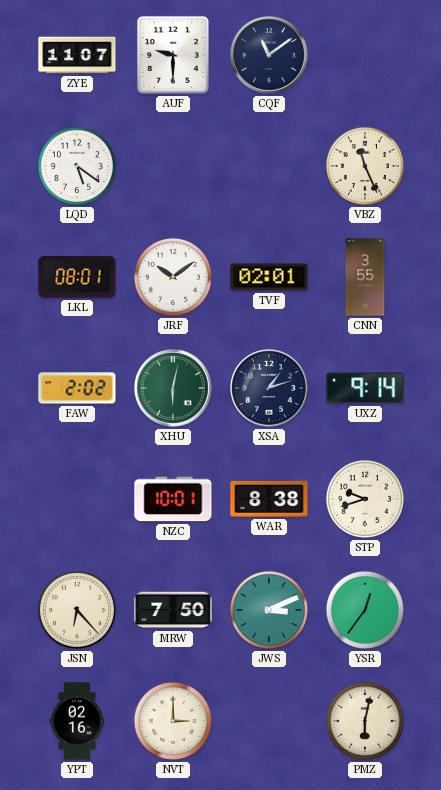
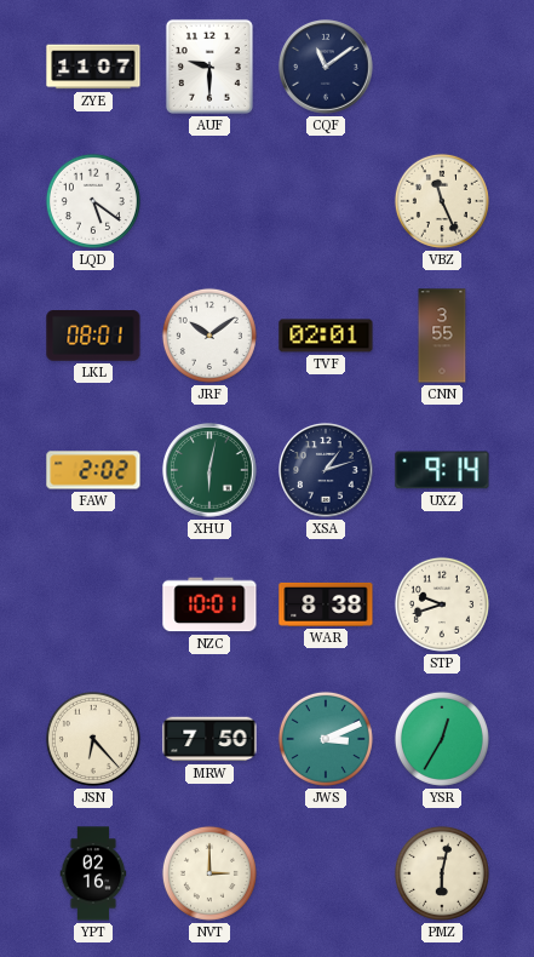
YSR: 12:36 -> 12:35
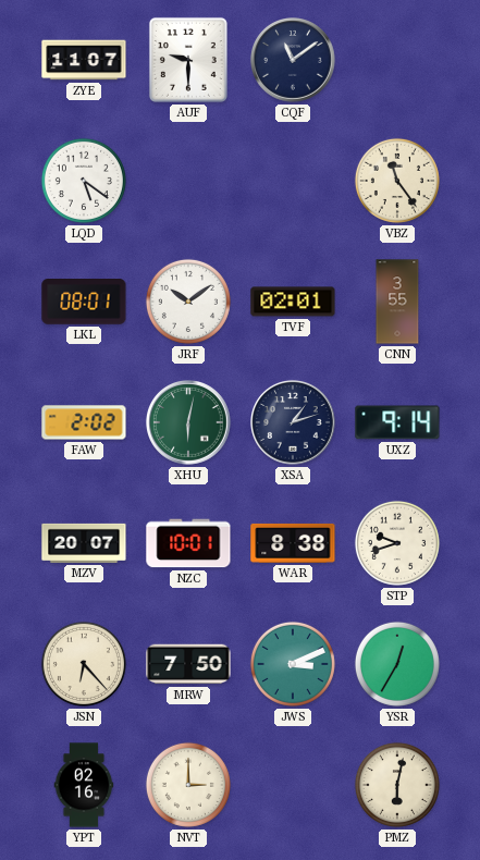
VBZ: 11:26 -> 11:24
MZV: none -> 20:07
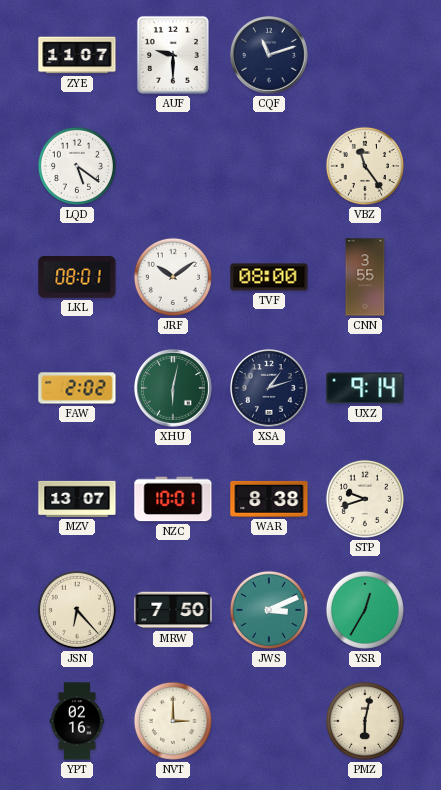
CQF: 11:09 -> 11:12
TVF: 02:01 -> 08:00
MZV: 20:07 -> 13:07
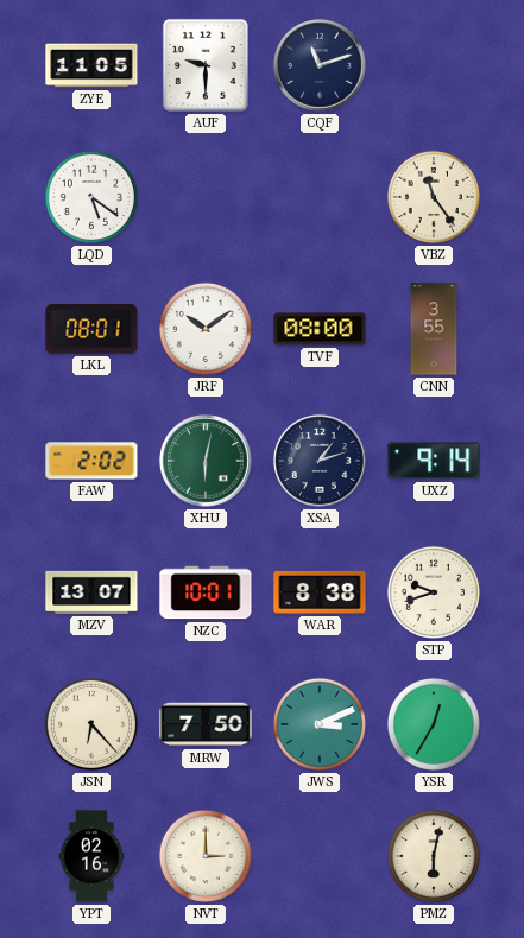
ZYE: 11:07 -> 11:05
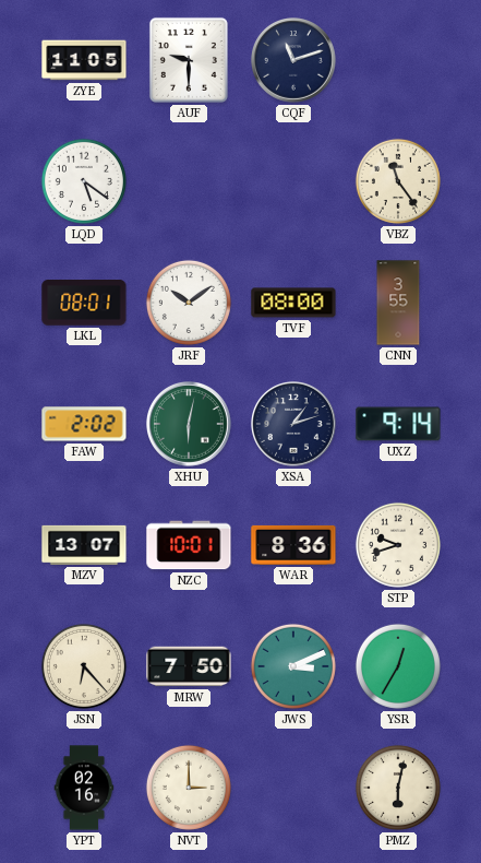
WAR: 8:38 -> 8:36
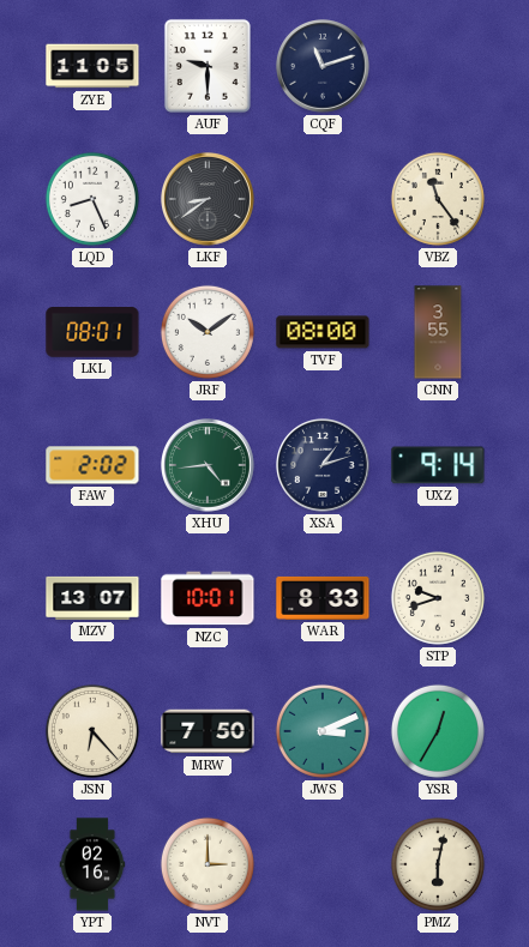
LQD: 5:21 -> 8:26
LKF: none -> 8:39
XHU: 6:02 -> 4:44
WAR: 8:36 -> 8:33
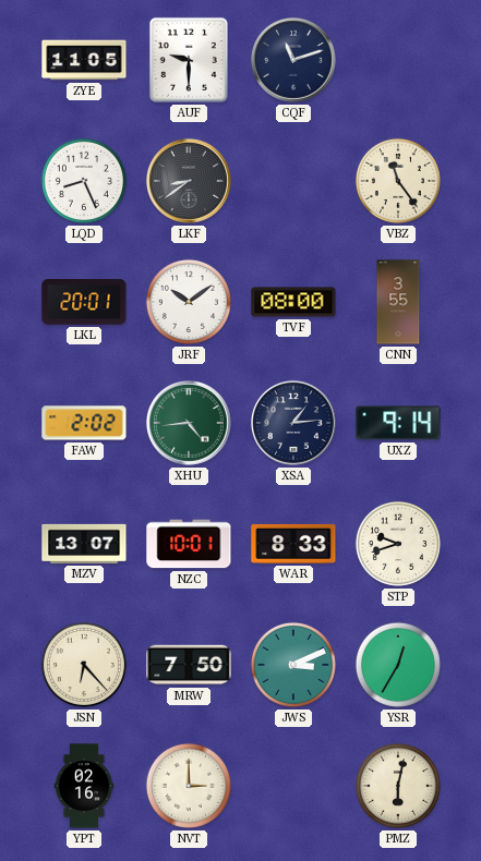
LKL: 08:01 -> 20:01
XSA: 1:12 -> 1:14
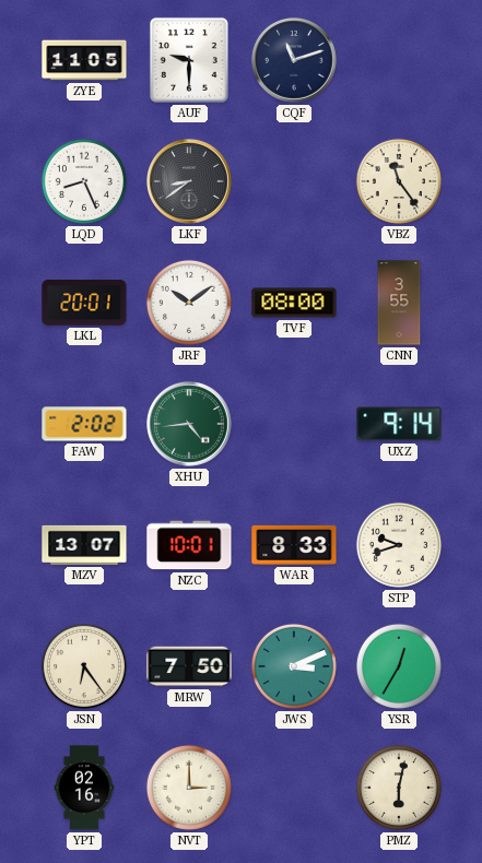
XSA: 1:14 -> none
JSN: 6:23 -> 6:24
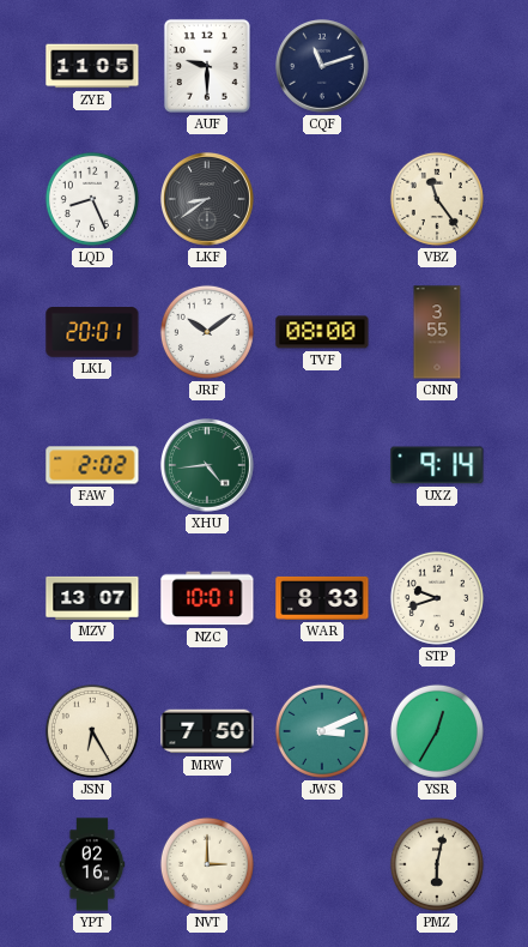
JSN: 6:24 -> 6:25
